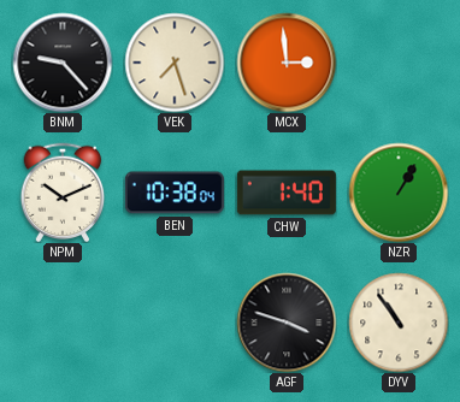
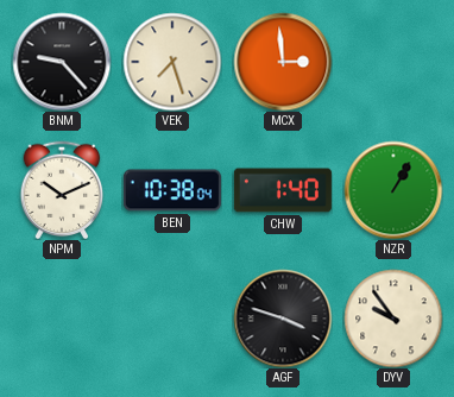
DYV: 10:54 -> 9:54
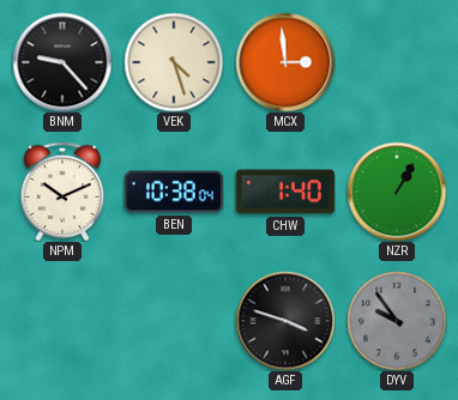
VEK: 7:27 -> 4:27
DYV dial: cream -> grey
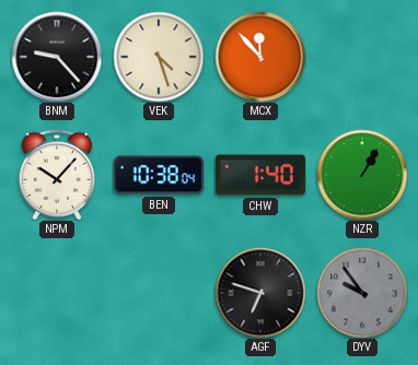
MCX: 2:59 -> 11:53
NPM: 10:11 -> 10:07
AGF: 3:48 -> 6:48
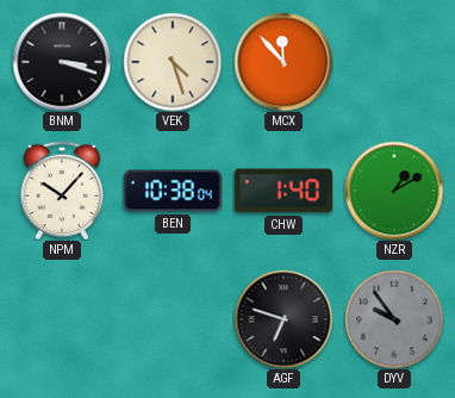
BNM: 9:23 -> 3:18
NZR: 1:05 -> 1:10
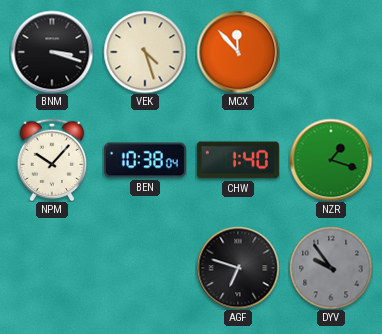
NZR: 1:10 -> 1:18
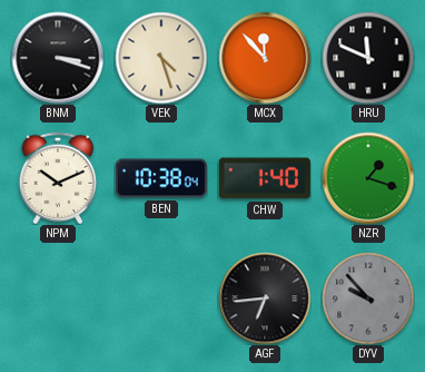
HRU: none -> 11:49
NPM: 10:07 -> 10:11
AGF: 6:48 -> 6:44
DYV: 9:54 -> 9:53
